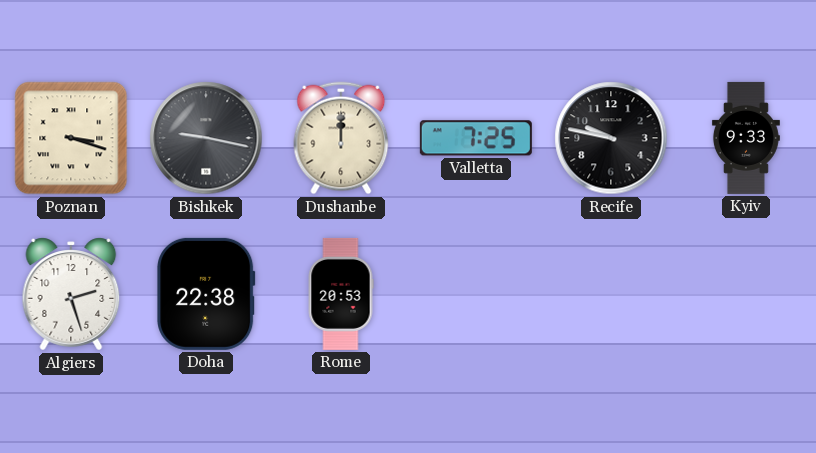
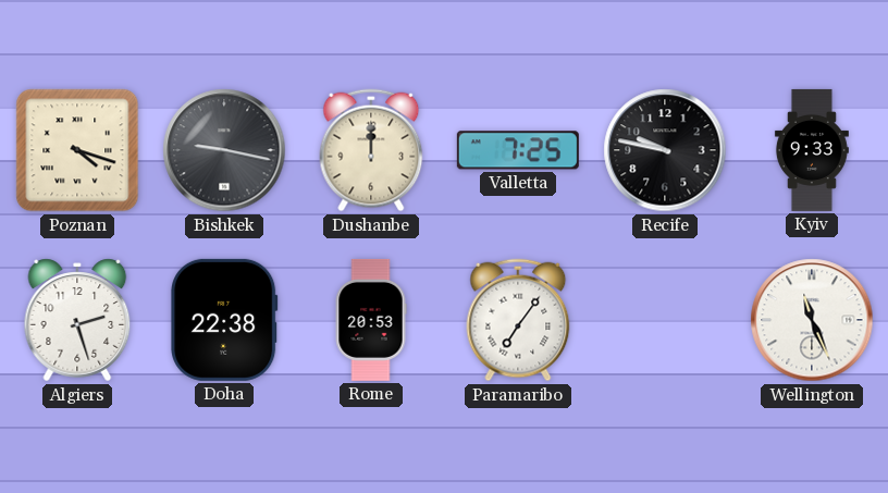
Poznan: 3:18 -> 4:18
Paramaribo: none -> 7:06
Wellington: none -> 11:26
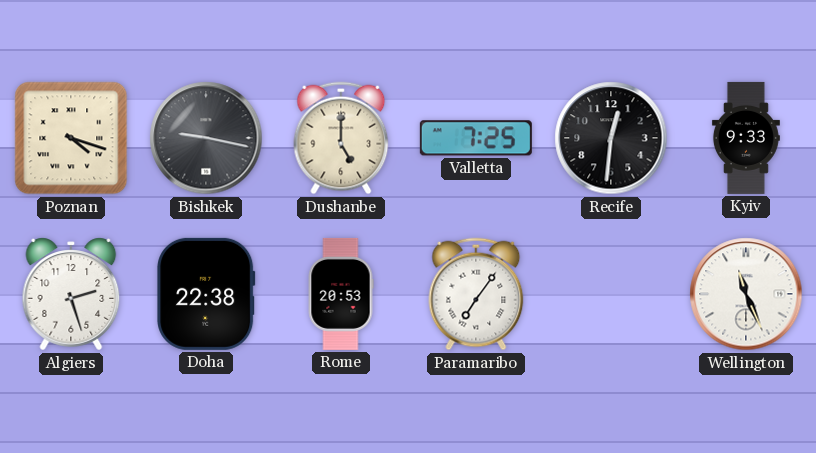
Dushanbe: 12:00 -> 5:00
Recife: 9:47 -> 12:31
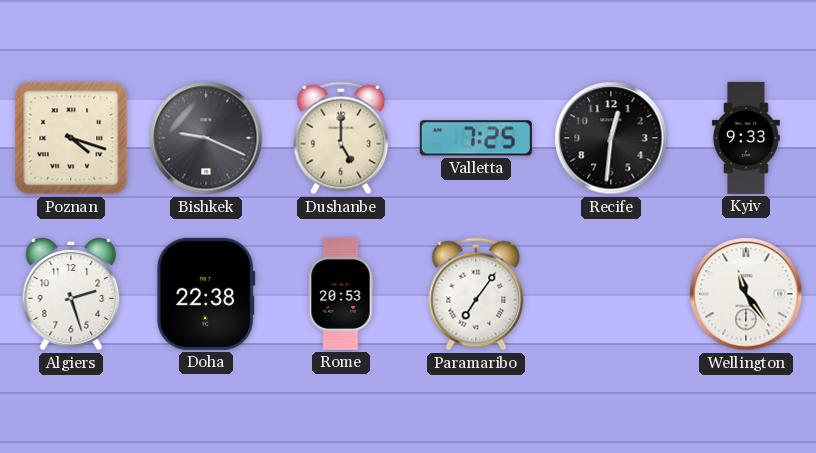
Bishkek: 9:17 -> 9:19
Wellington: 11:26 -> 11:24
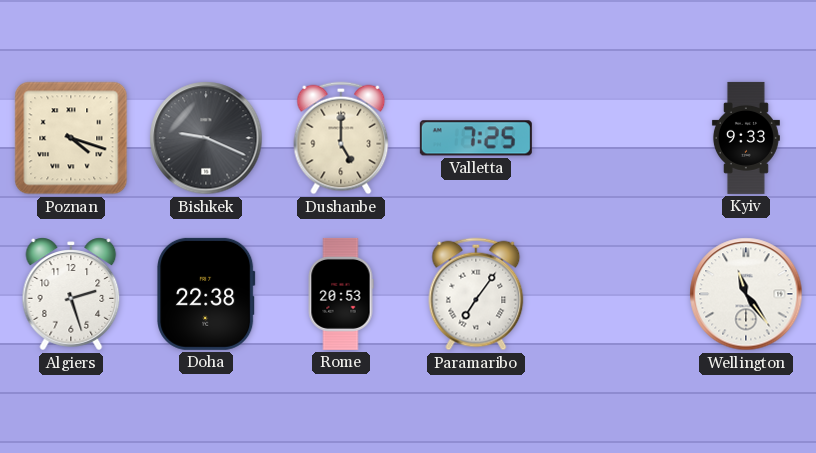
Recife: 12:31 -> none
